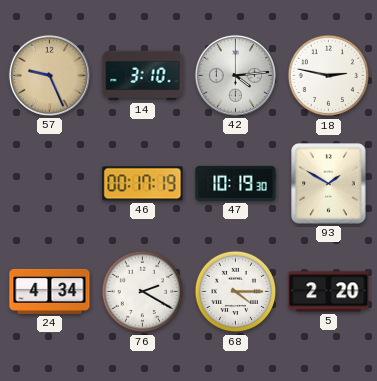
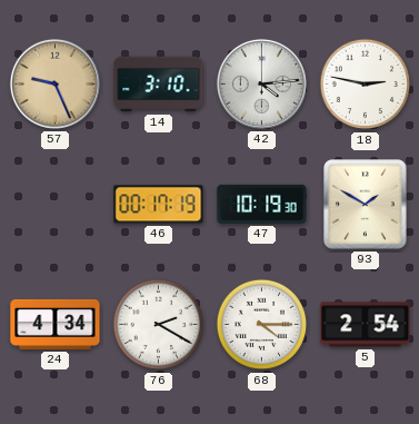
5: 2:20 -> 2:54
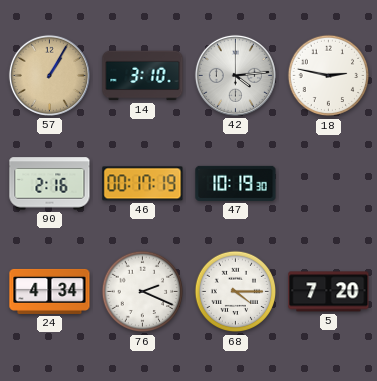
57: 9:26 -> 1:05
90: none -> 2:16
93: 1:50 -> none
76: 2:20 -> 2:19
5: 2:54 -> 7:20
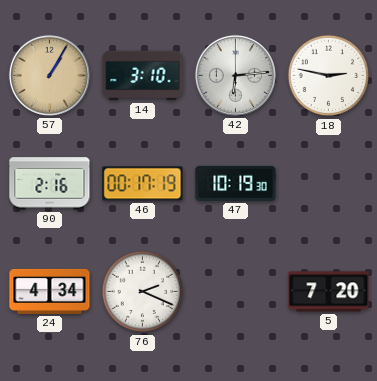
42: 4:14 -> 6:14
68: 4:15 -> none
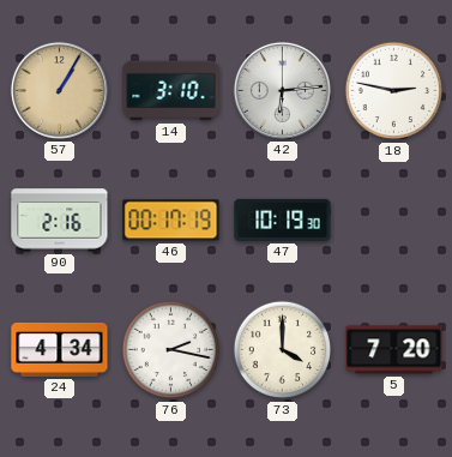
76: 2:19 -> 2:17
73: none -> 4:00
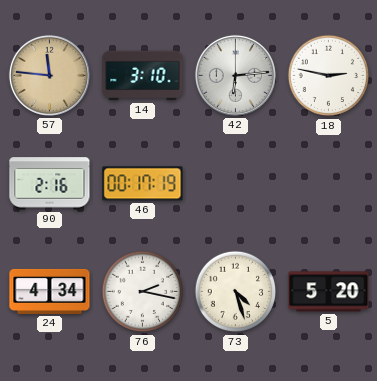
57: 1:05 -> 11:46
47: 10:19 -> none
73: 4:00 -> 4:27
5: 7:20 -> 5:20
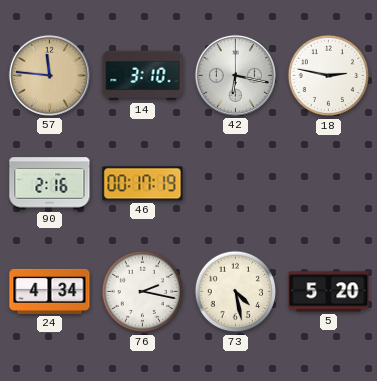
42: 6:14 -> 6:17
73: 4:27 -> 4:28
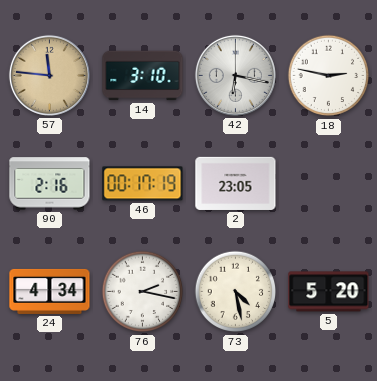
2: none -> 23:05
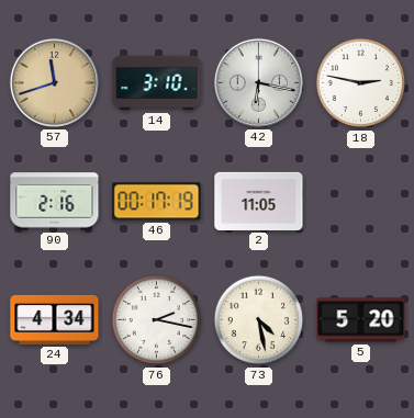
57: 11:46 -> 11:42
2: 23:05 -> 11:05
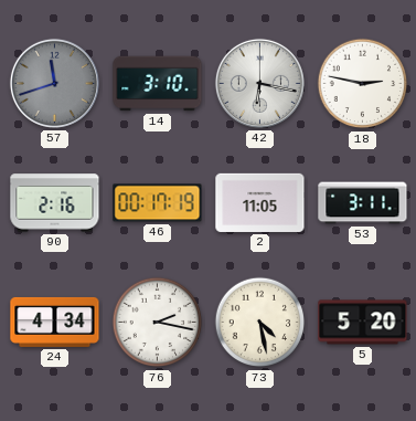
57 dial: champagne -> grey
53: none -> 3:11
